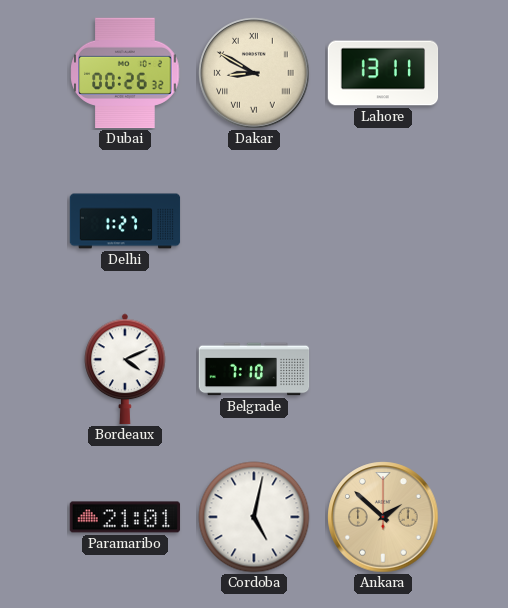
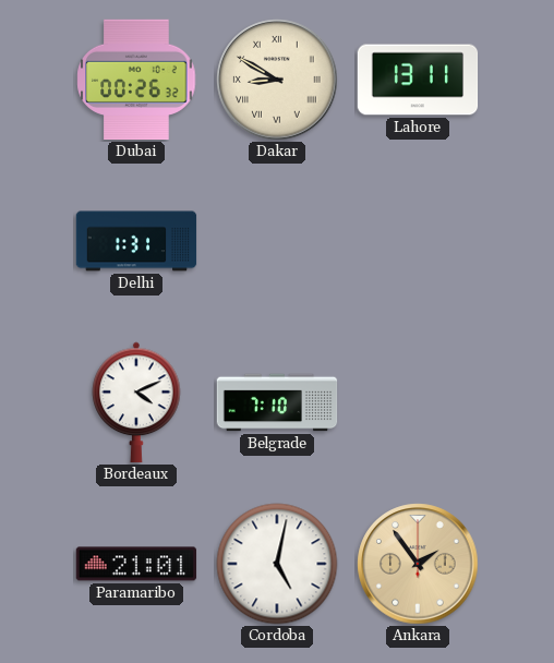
Delhi: 1:27 -> 1:31
Ankara: 1:52 -> 1:54
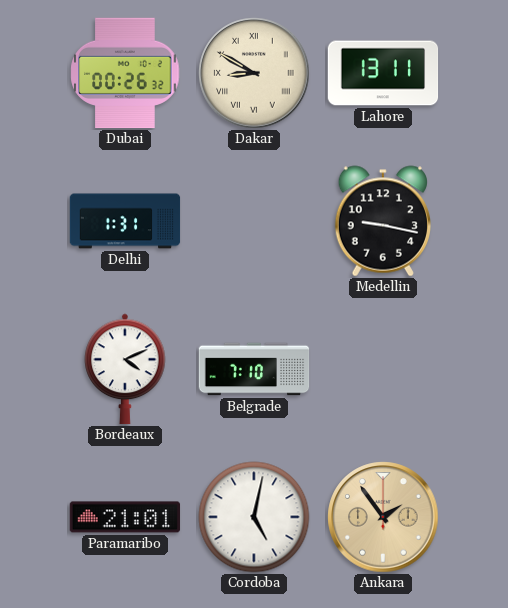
Medellin: none -> 9:17
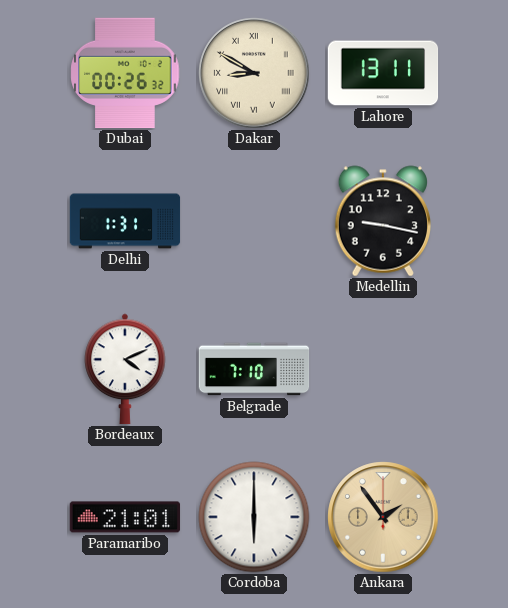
Cordoba: 5:02 -> 6:00
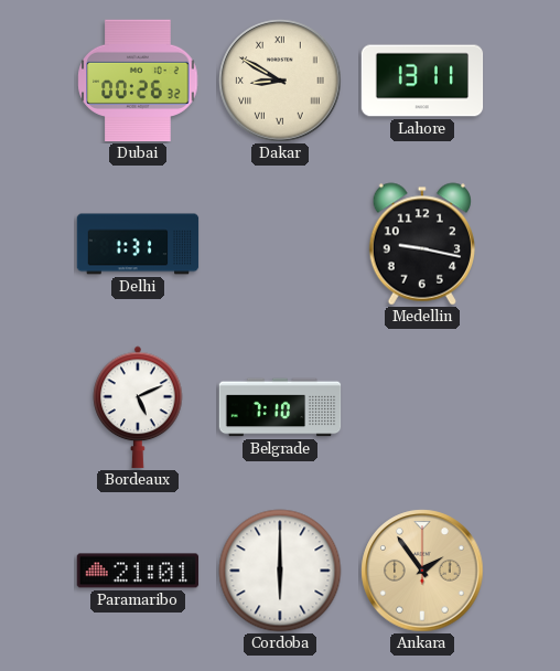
Bordeaux: 4:11 -> 5:11
